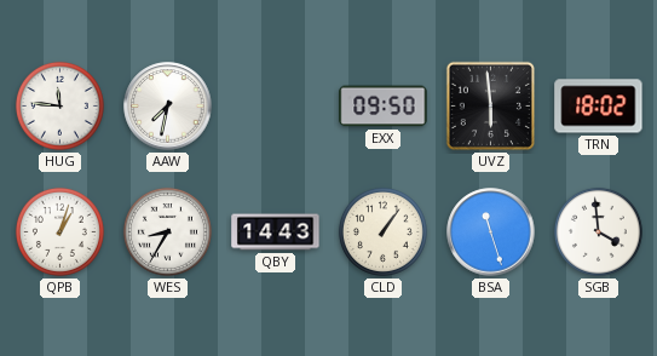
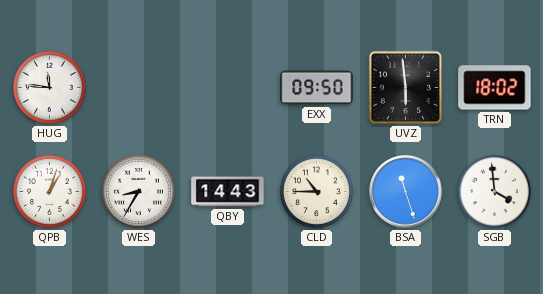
AAW: 7:32 -> none
CLD: 1:06 -> 10:45
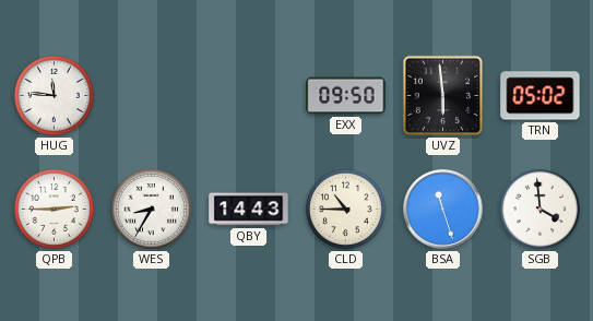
TRN: 18:02 -> 05:02
QPB: 1:03 -> 2:45
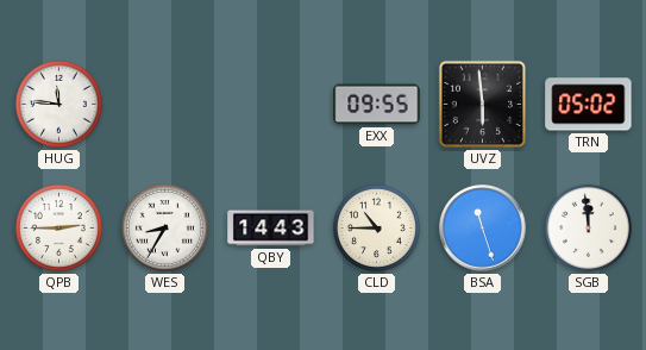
EXX: 09:50 -> 09:55
SGB: 3:59 -> 11:59
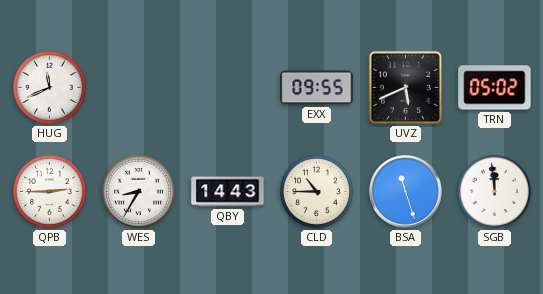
HUG: 11:46 -> 11:41
UVZ: 5:59 -> 5:41
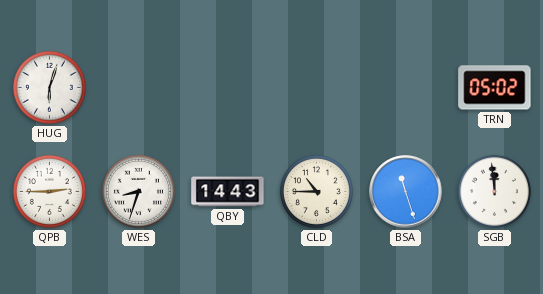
HUG: 11:41 -> 6:03
EXX: 09:55 -> none
UVZ: 5:41 -> none
WES: 8:35 -> 8:33
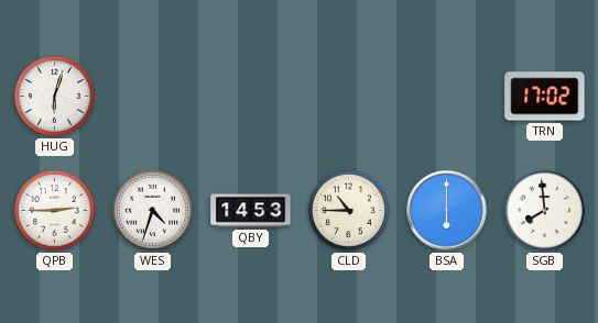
TRN: 05:02 -> 17:02
WES: 8:33 -> 4:33
QBY: 14:43 -> 14:53
BSA: 11:27 -> 6:00
SGB: 11:59 -> 7:59
